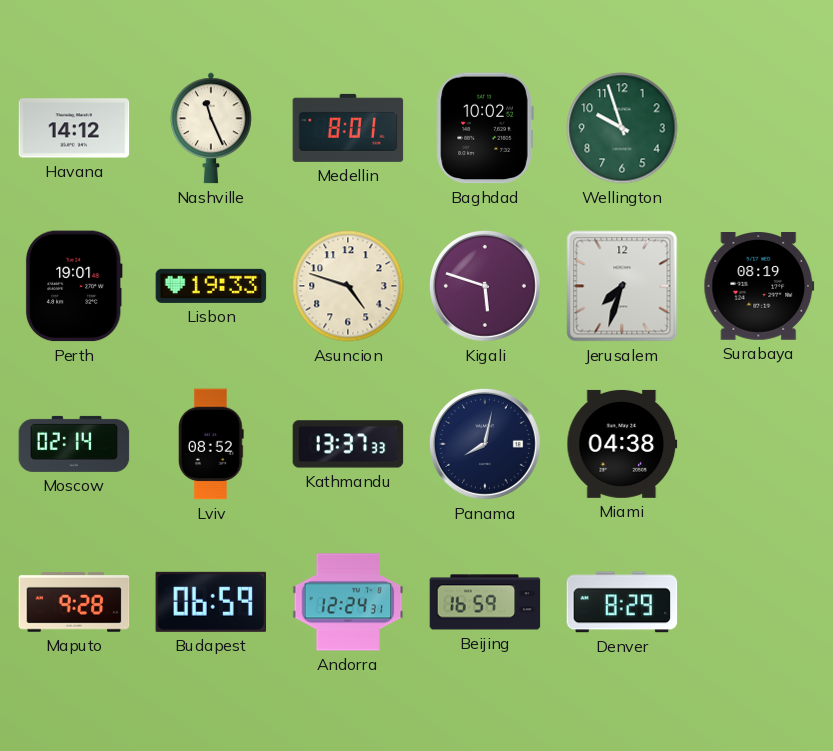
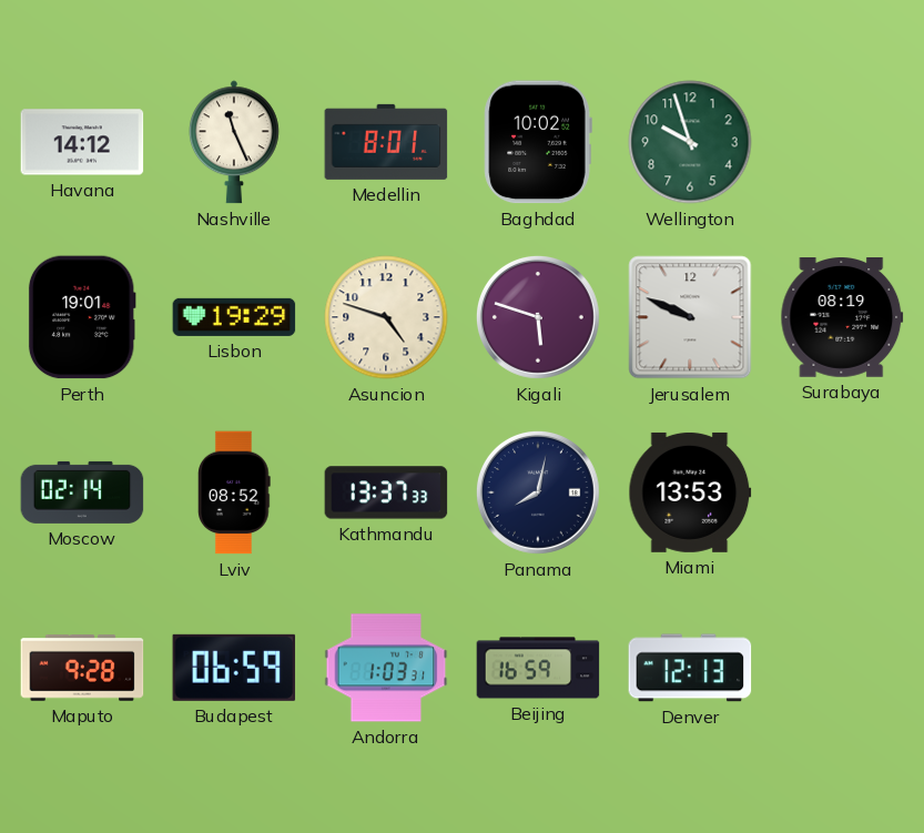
Lisbon: 19:33 -> 19:29
Jerusalem: 7:33 -> 9:49
Miami: 04:38 -> 13:53
Andorra: 12:24 -> 1:03
Denver: 8:29 -> 12:13
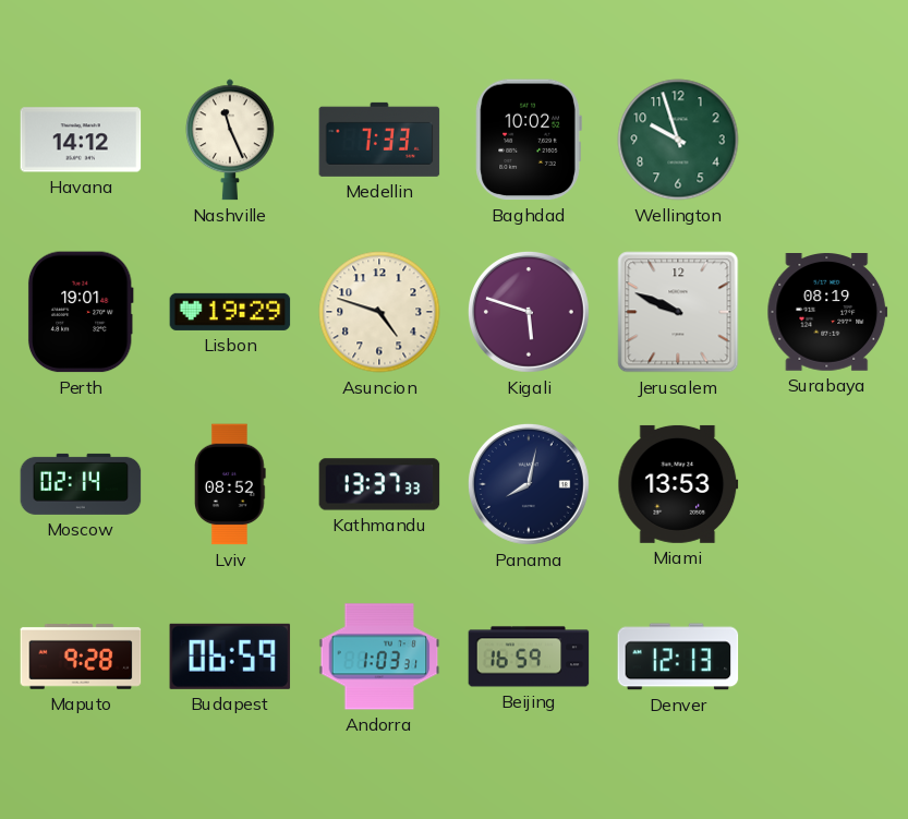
Medellin: 8:01 -> 7:33
